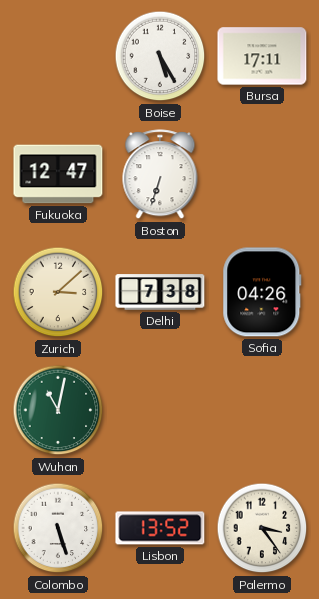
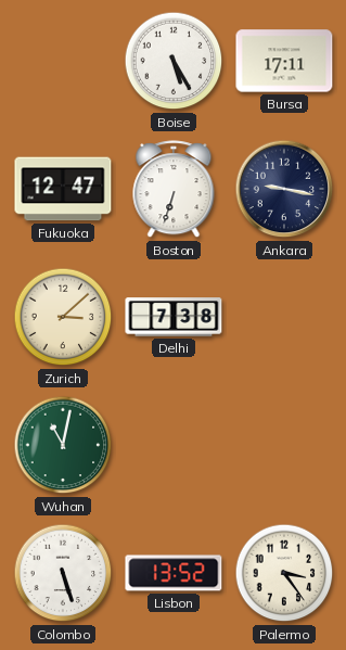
Ankara: none -> 9:17
Sofia: 04:26 -> none
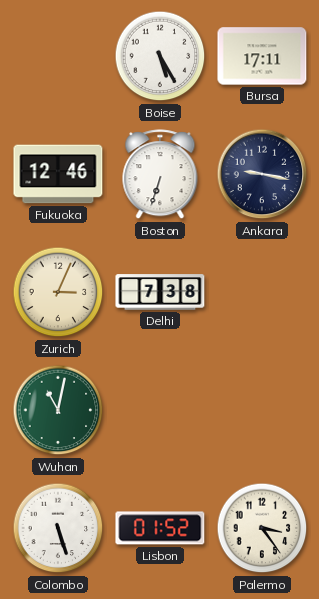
Fukuoka: 12:47 -> 12:46
Zurich: 3:08 -> 3:04
Lisbon: 13:52 -> 01:52
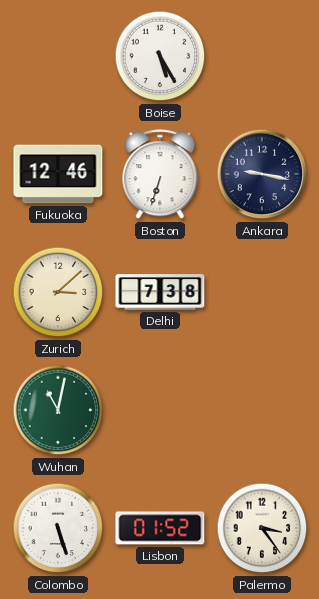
Bursa: 17:11 -> none
Zurich: 3:04 -> 3:08
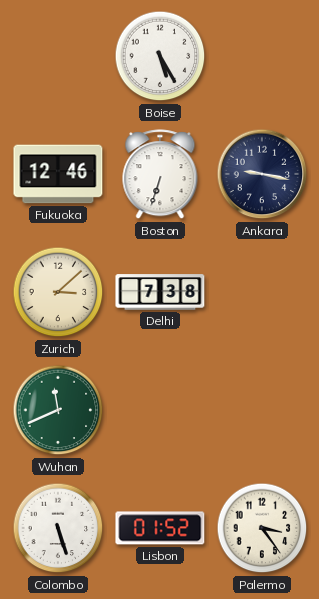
Wuhan: 11:02 -> 11:41
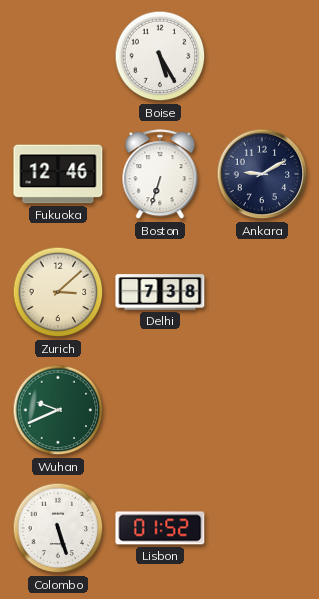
Ankara: 9:17 -> 9:10
Wuhan: 11:41 -> 9:41
Palermo: 3:24 -> none
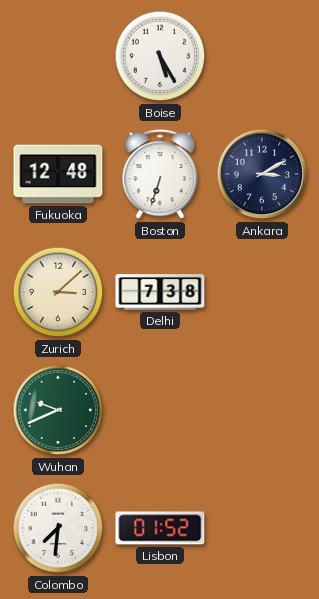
Fukuoka: 12:46 -> 12:48
Ankara: 9:10 -> 3:10
Colombo: 5:27 -> 7:31
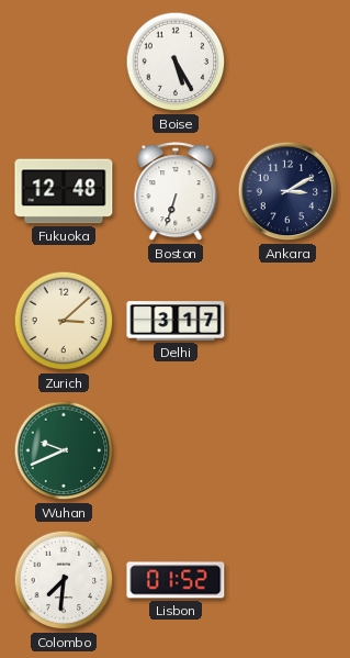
Delhi: 7:38 -> 3:17
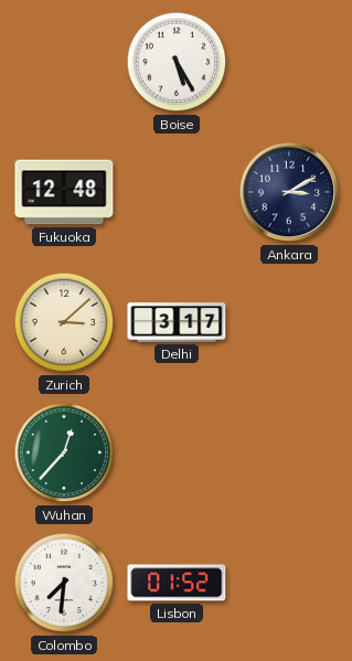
Boston: 6:33 -> none
Wuhan: 9:41 -> 12:37
